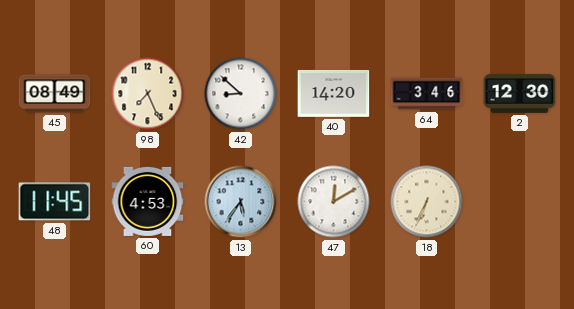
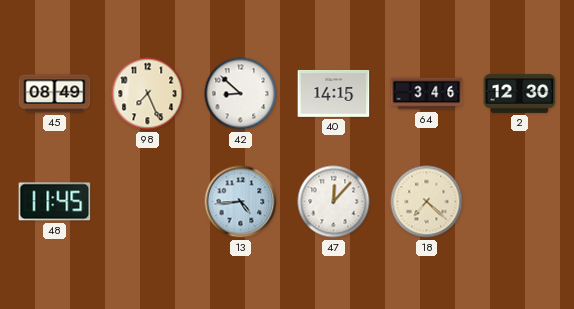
40: 14:20 -> 14:15
60: 4:53 -> none
13: 5:36 -> 4:44
47: 12:10 -> 12:07
18: 6:34 -> 7:22
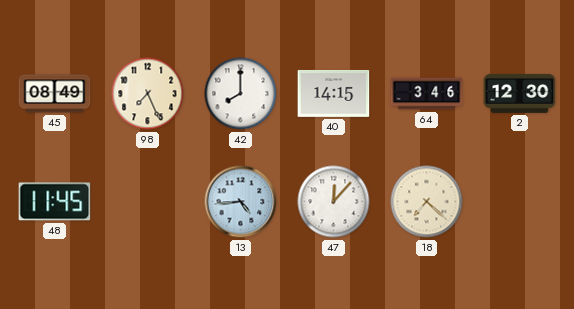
42: 8:52 -> 8:00
